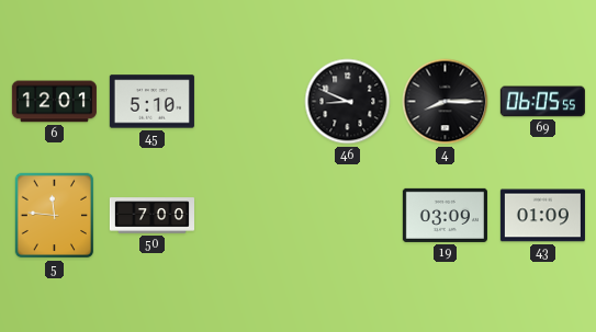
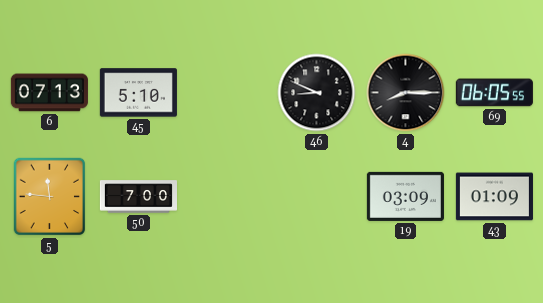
6: 12:01 -> 07:13
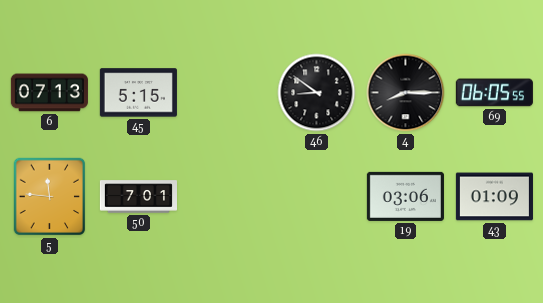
45: 5:10 -> 5:15
46: 8:49 -> 8:51
50: 7:00 -> 7:01
19: 03:09 -> 03:06
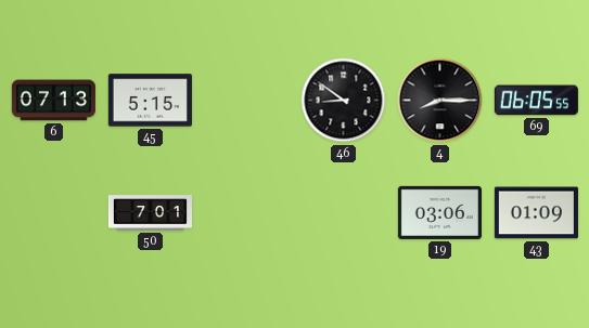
5: 11:46 -> none
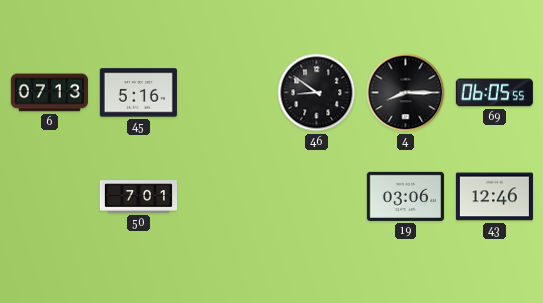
45: 5:15 -> 5:16
43: 01:09 -> 12:46
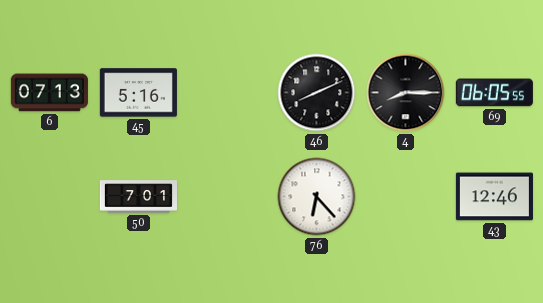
46: 8:51 -> 8:11
76: none -> 6:23
19: 03:06 -> none
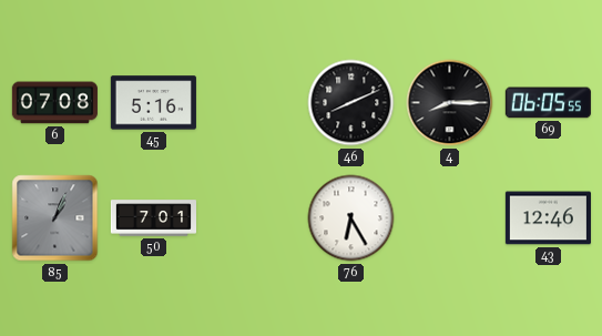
6: 07:13 -> 07:08
85: none -> 1:04
76: 6:23 -> 6:25
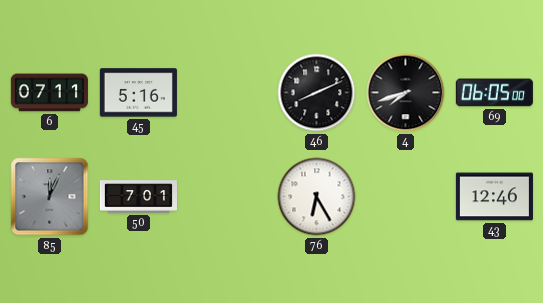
6: 07:08 -> 07:11
4: 8:15 -> 7:42
69: 06:05:55 -> 06:05:00
85: 1:04 -> 12:04
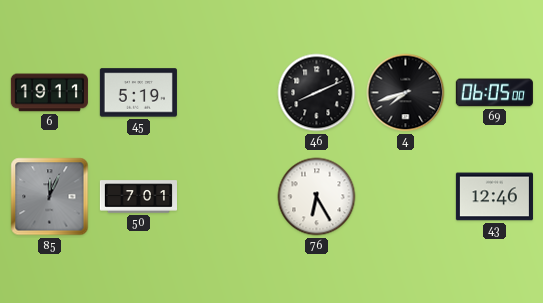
6: 07:11 -> 19:11
45: 5:16 -> 5:19
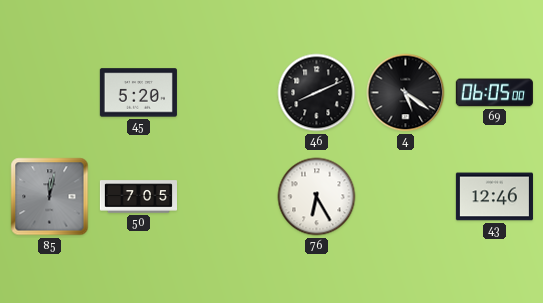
6: 19:11 -> none
45: 5:19 -> 5:20
4: 7:42 -> 5:21
85: 12:04 -> 12:02
50: 7:01 -> 7:05
